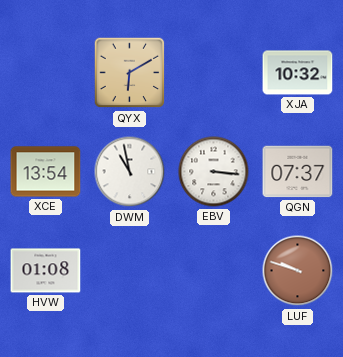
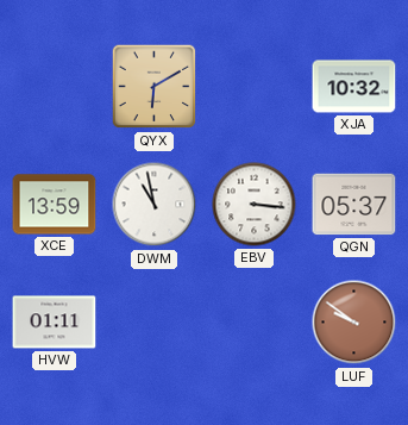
XCE: 13:54 -> 13:59
QGN: 07:37 -> 05:37
HVW: 01:08 -> 01:11
LUF: 9:48 -> 9:51
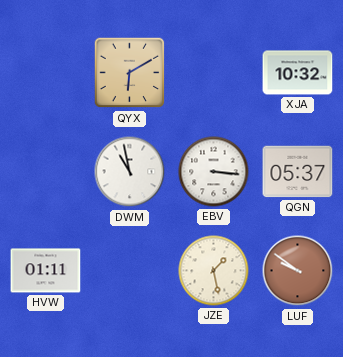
XCE: 13:59 -> none
JZE: none -> 1:28
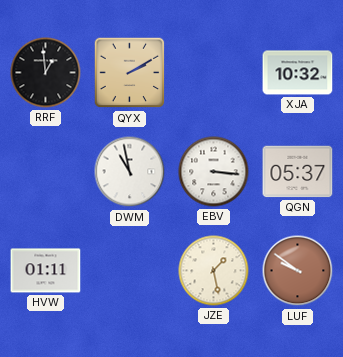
RRF: none -> 12:59
QYX: 6:10 -> 2:10
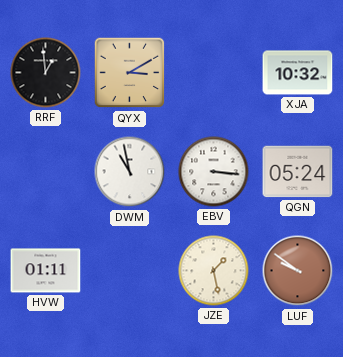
QYX: 2:10 -> 3:10
QGN: 05:37 -> 05:24
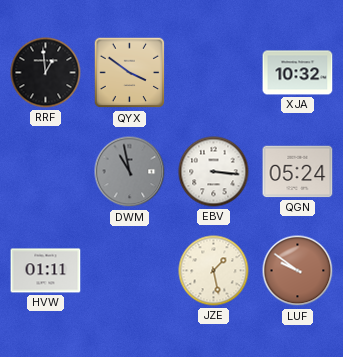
QYX: 3:10 -> 3:51
DWM dial: white -> grey
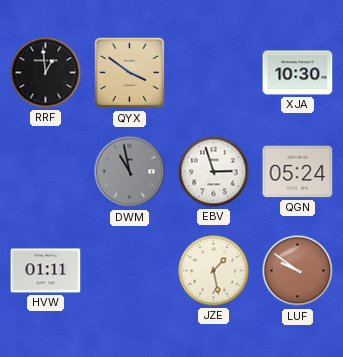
XJA: 10:32 -> 10:30
EBV: 3:16 -> 2:57
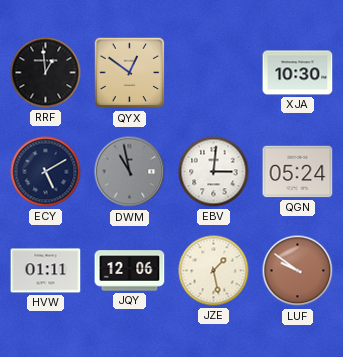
QYX: 3:51 -> 12:51
ECY: none -> 5:10
EBV: 2:57 -> 3:01
JQY: none -> 12:06
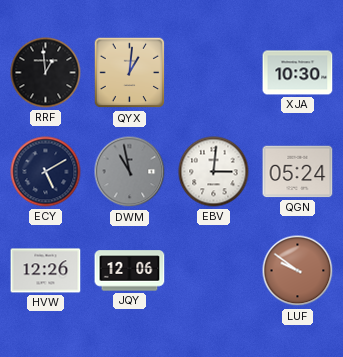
QYX: 12:51 -> 1:01
HVW: 01:11 -> 12:26
JZE: 1:28 -> none
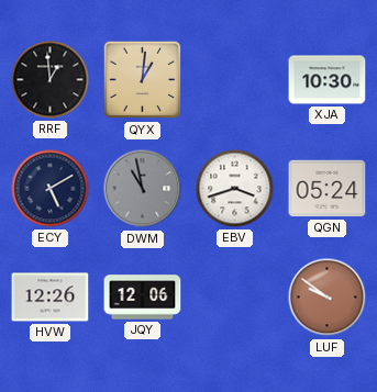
EBV: 3:01 -> 3:42
